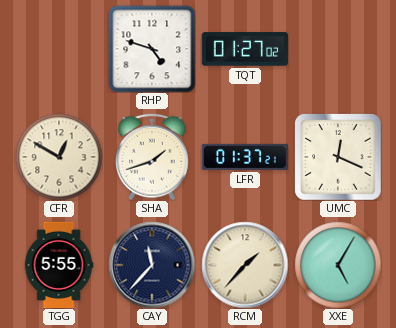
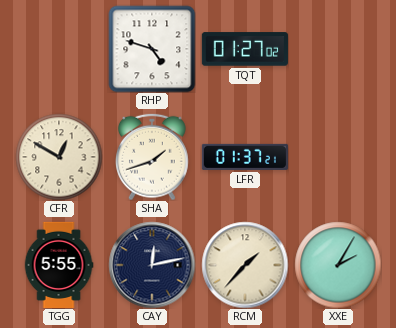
UMC: 12:19 -> none
CAY: 11:37 -> 12:13
XXE: 5:05 -> 2:05
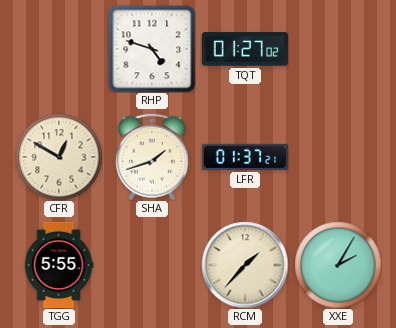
CAY: 12:13 -> none
